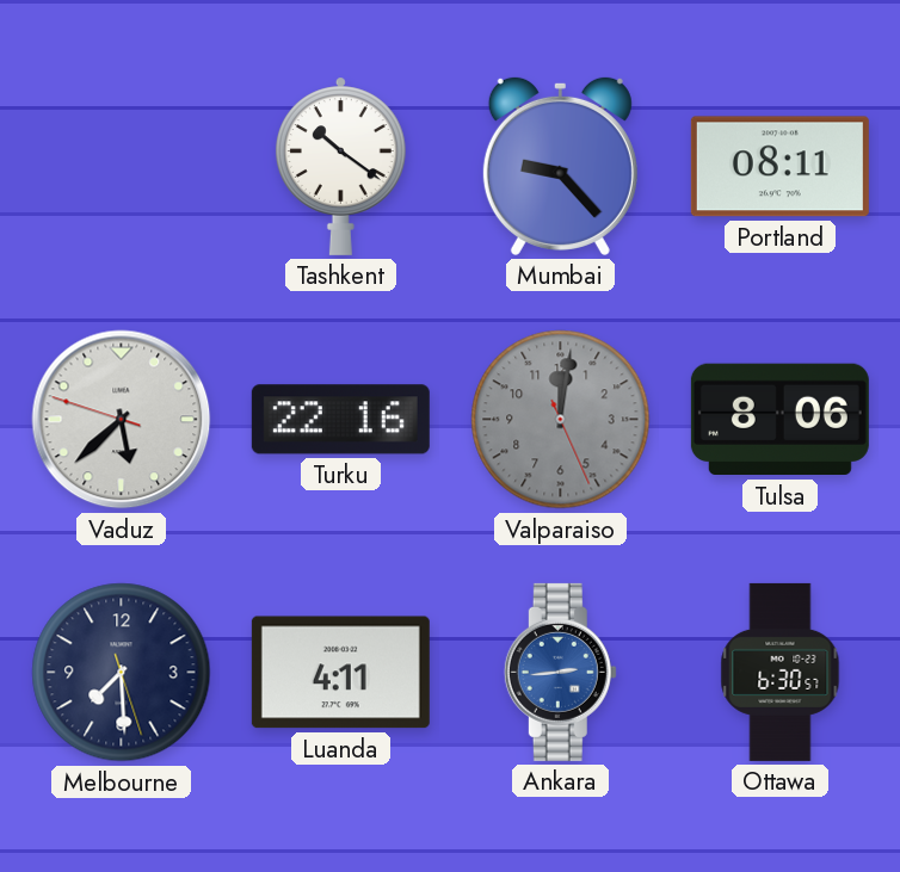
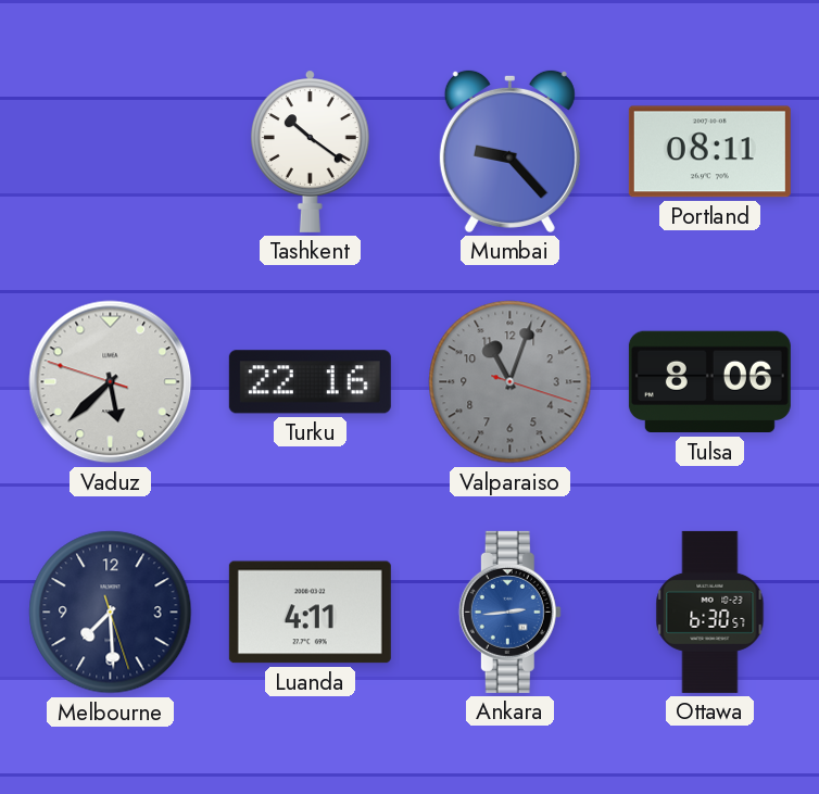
Valparaiso: 12:01 -> 11:03
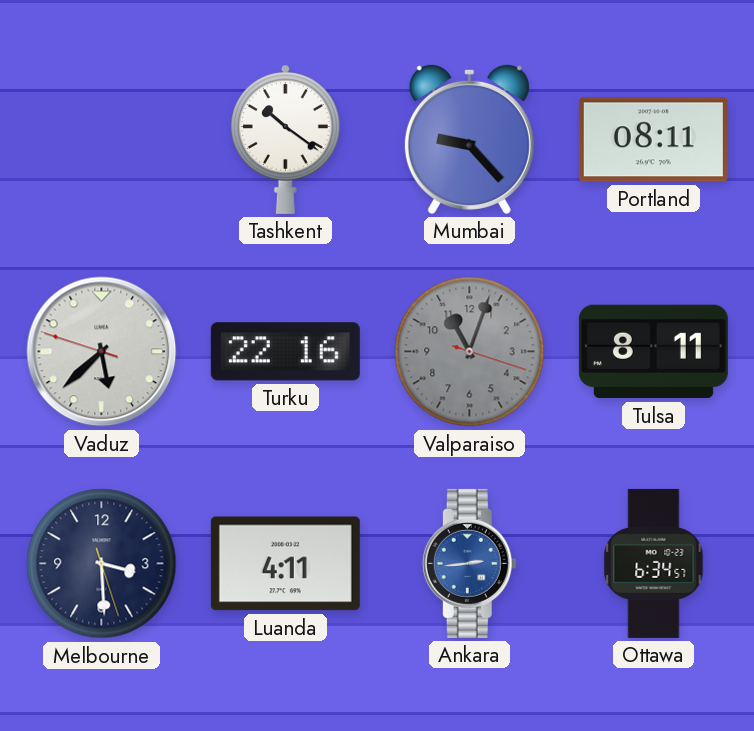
Tulsa: 8:06 -> 8:11
Melbourne: 7:29 -> 3:29
Ottawa: 6:30 -> 6:34
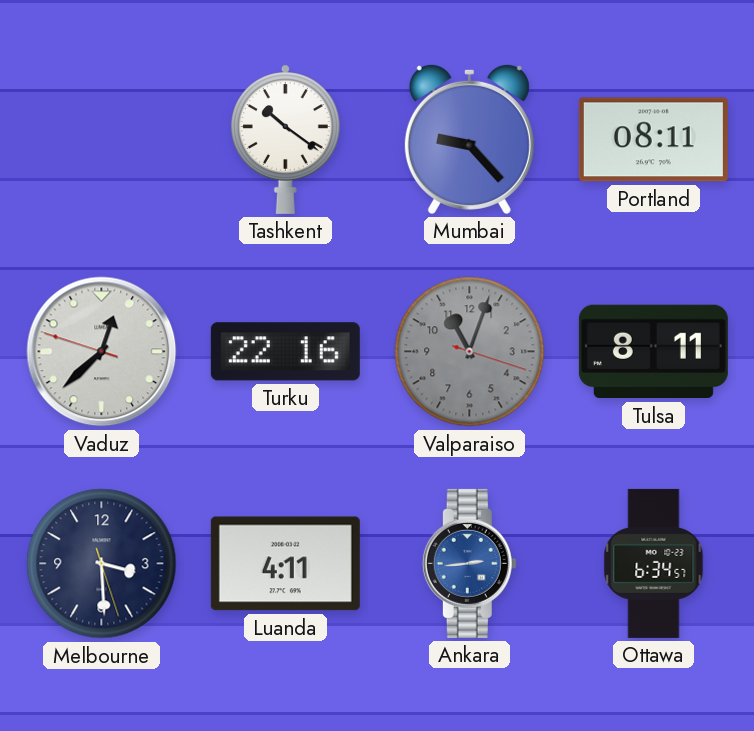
Vaduz: 5:37 -> 12:37
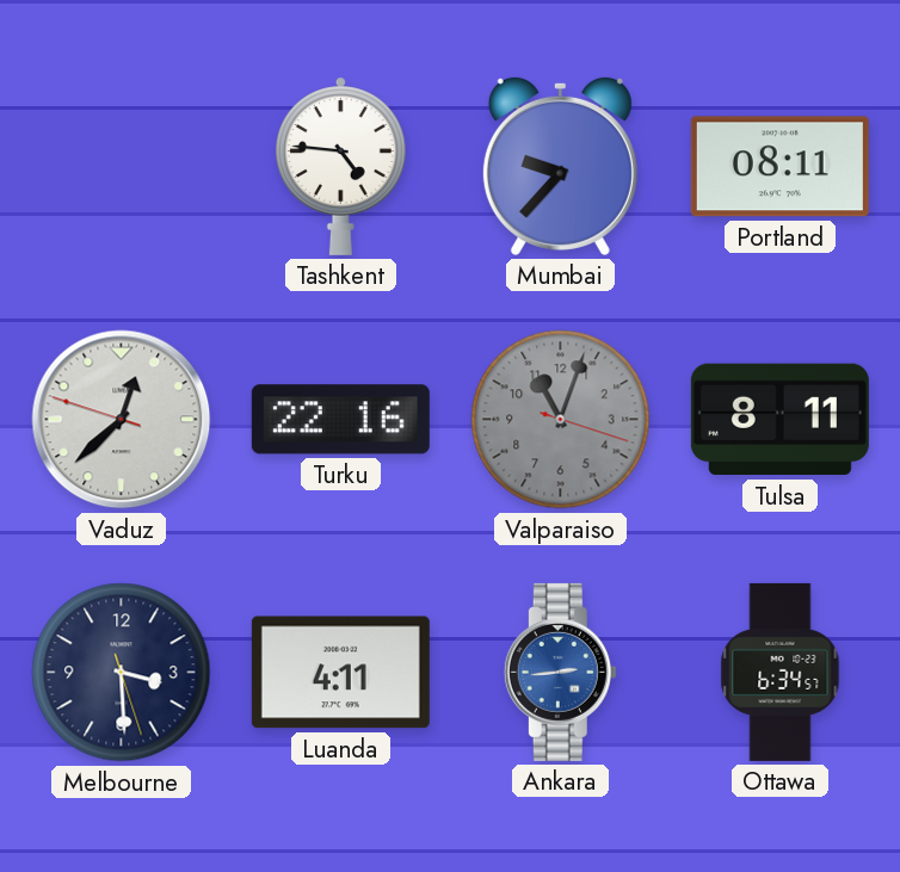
Tashkent: 10:21 -> 4:46
Mumbai: 9:23 -> 9:37
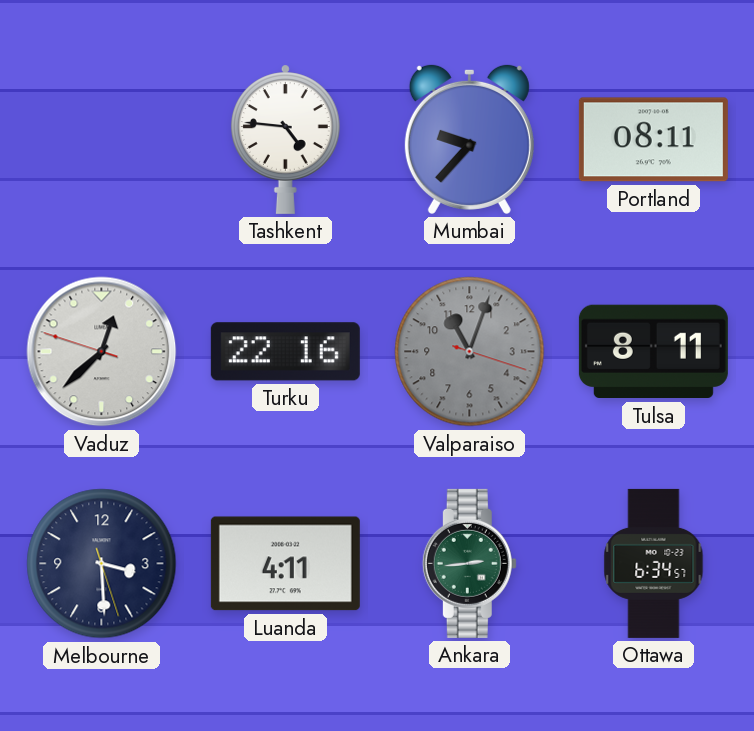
Ankara dial: blue -> green
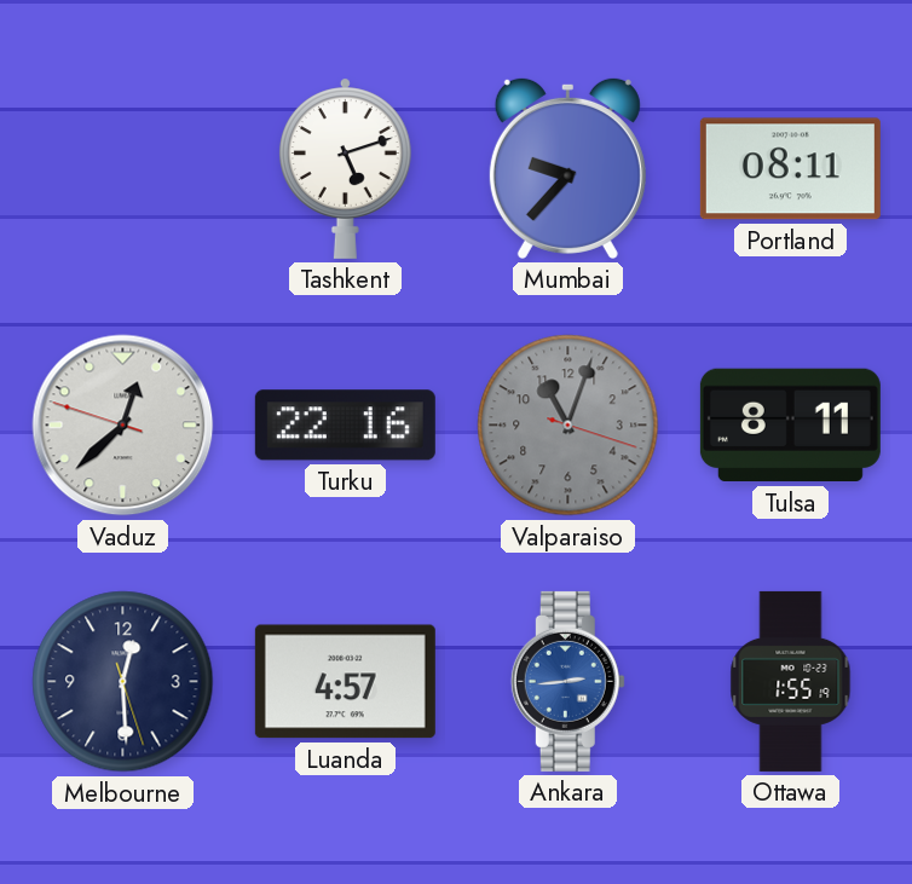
Tashkent: 4:46 -> 5:12
Melbourne: 3:29 -> 12:29
Luanda: 4:11 -> 4:57
Ankara dial: green -> blue
Ottawa: 6:34 -> 1:55
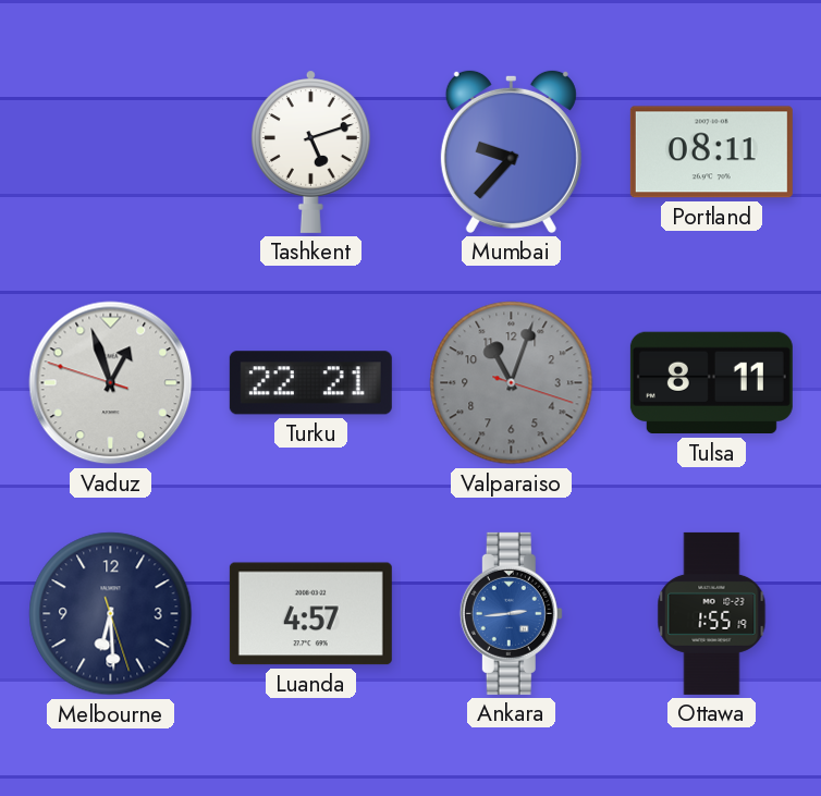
Vaduz: 12:37 -> 12:56
Turku: 22:16 -> 22:21
Melbourne: 12:29 -> 6:29
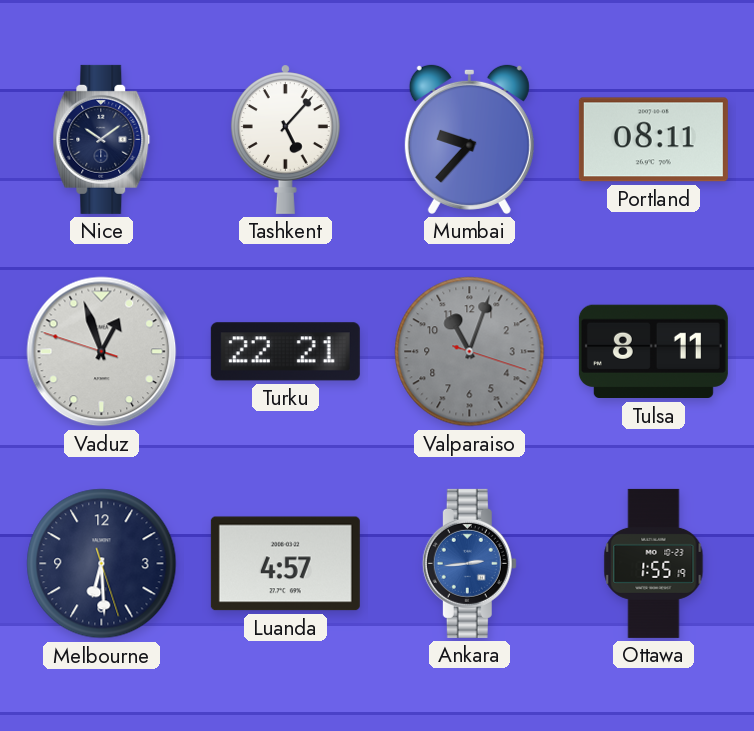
Nice: none -> 10:09
Tashkent: 5:12 -> 5:07
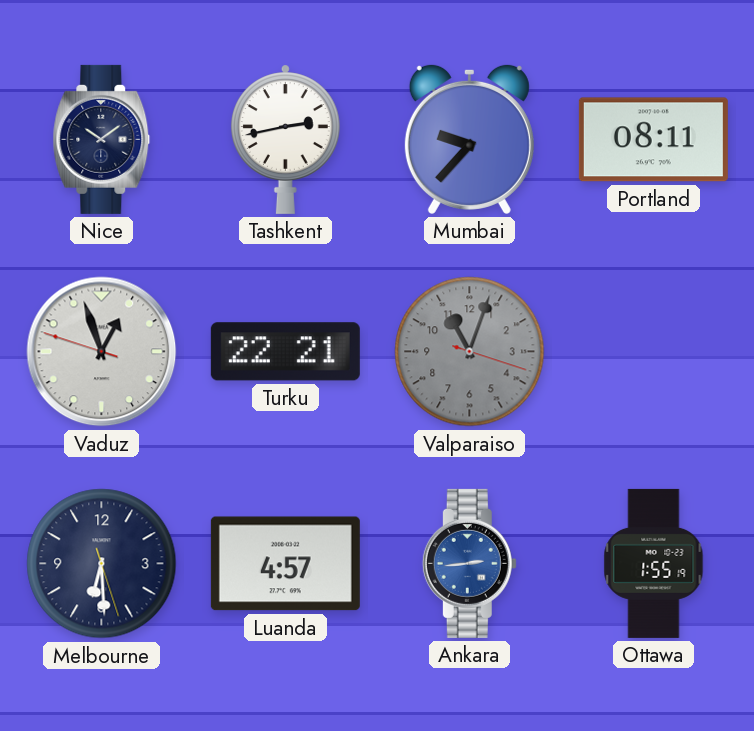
Tashkent: 5:07 -> 2:43
Tulsa: 8:11 -> none
